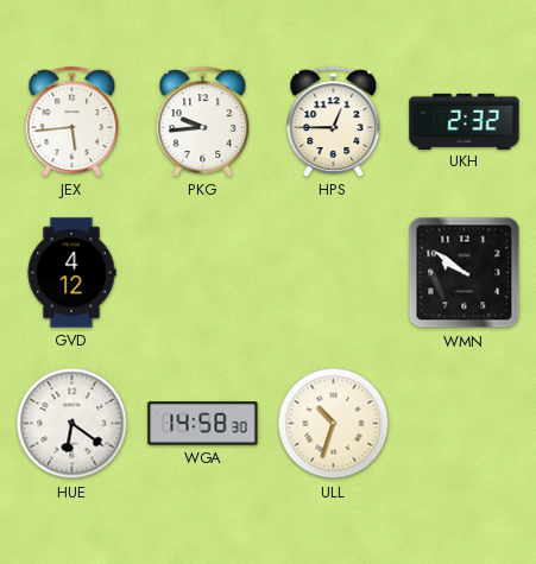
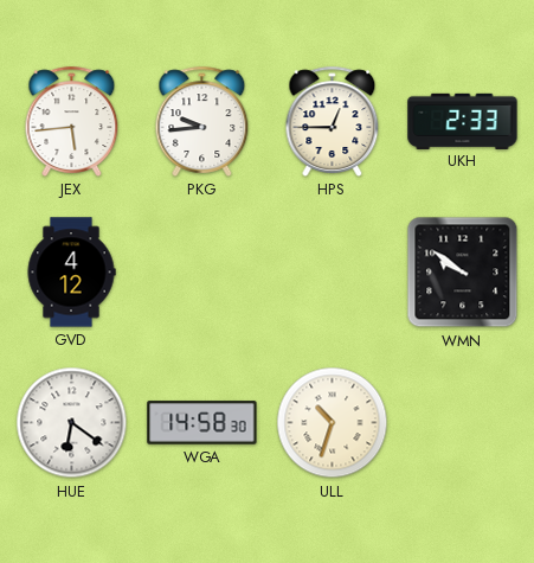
UKH: 2:32 -> 2:33
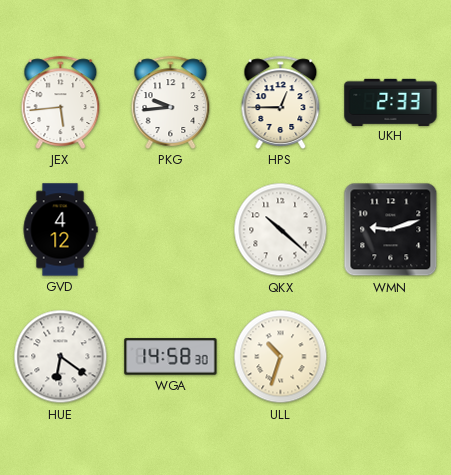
QKX: none -> 10:22
WMN: 9:51 -> 9:12
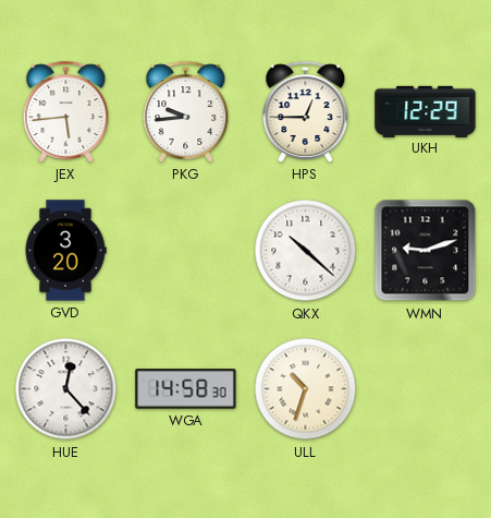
UKH: 2:33 -> 12:29
GVD: 4:12 -> 3:20
HUE: 6:21 -> 12:23
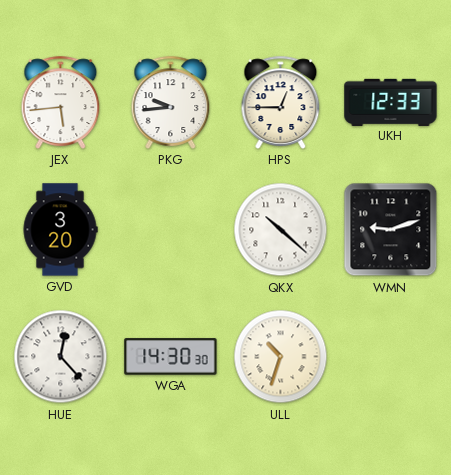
UKH: 12:29 -> 12:33
WGA: 14:58 -> 14:30
